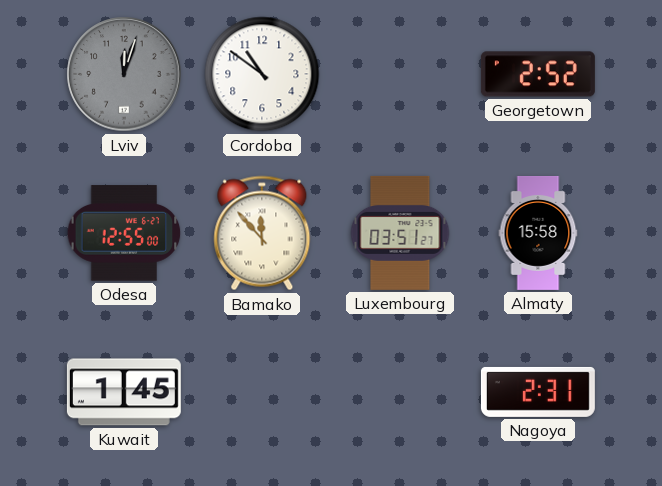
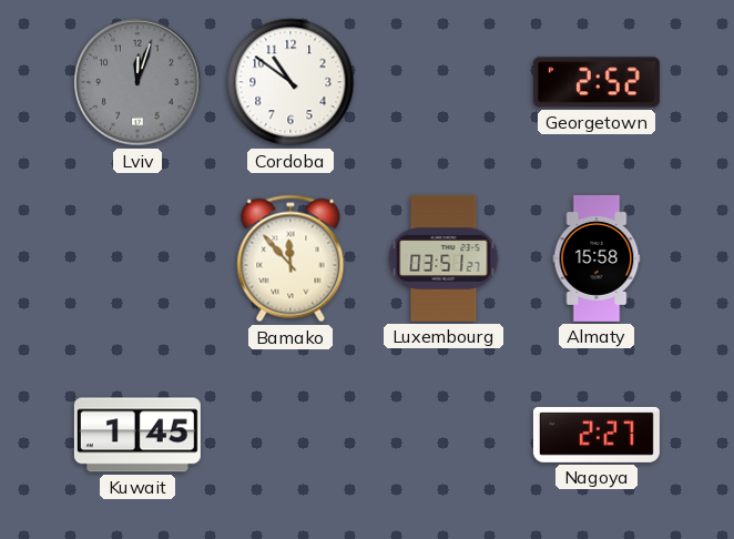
Odesa: 12:55 -> none
Nagoya: 2:31 -> 2:27
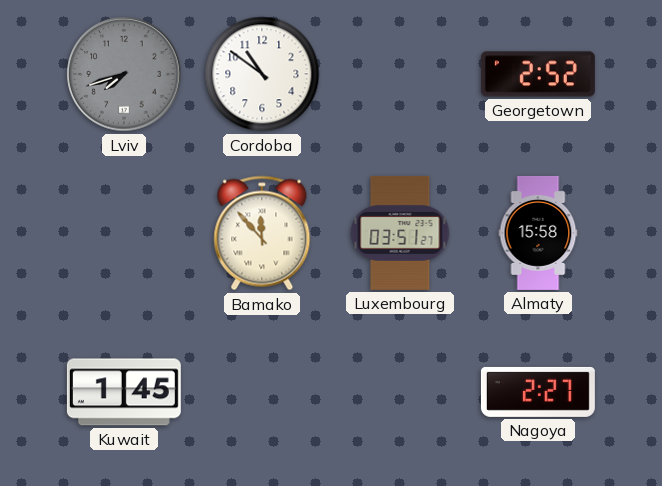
Lviv: 12:03 -> 7:42
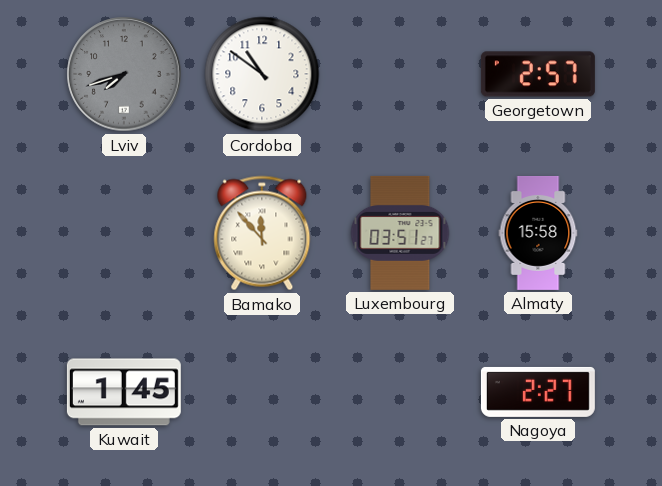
Georgetown: 2:52 -> 2:57
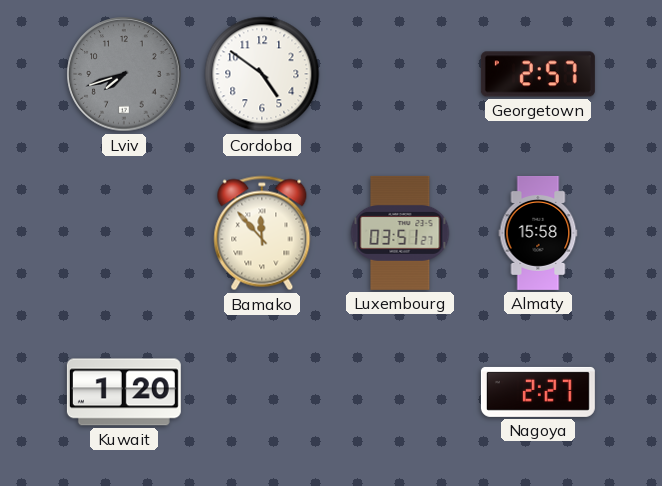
Cordoba: 10:51 -> 4:51
Kuwait: 1:45 -> 1:20
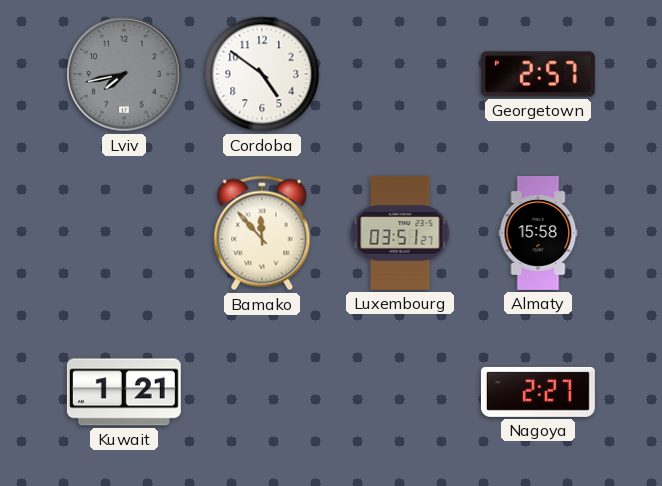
Lviv: 7:42 -> 7:43
Kuwait: 1:20 -> 1:21
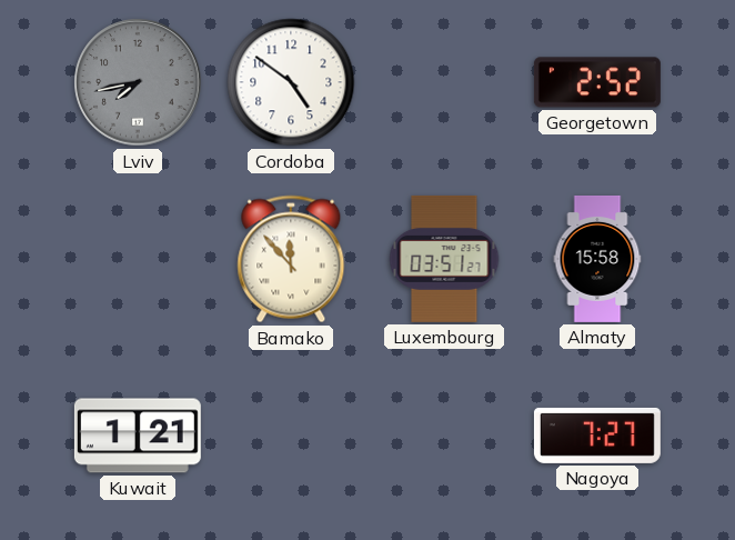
Georgetown: 2:57 -> 2:52
Nagoya: 2:27 -> 7:27
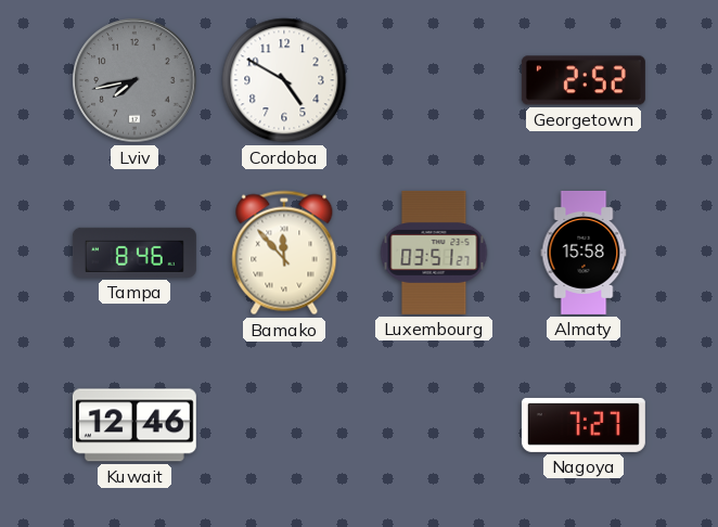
Cordoba: 4:51 -> 4:50
Tampa: none -> 8:46
Kuwait: 1:21 -> 12:46
